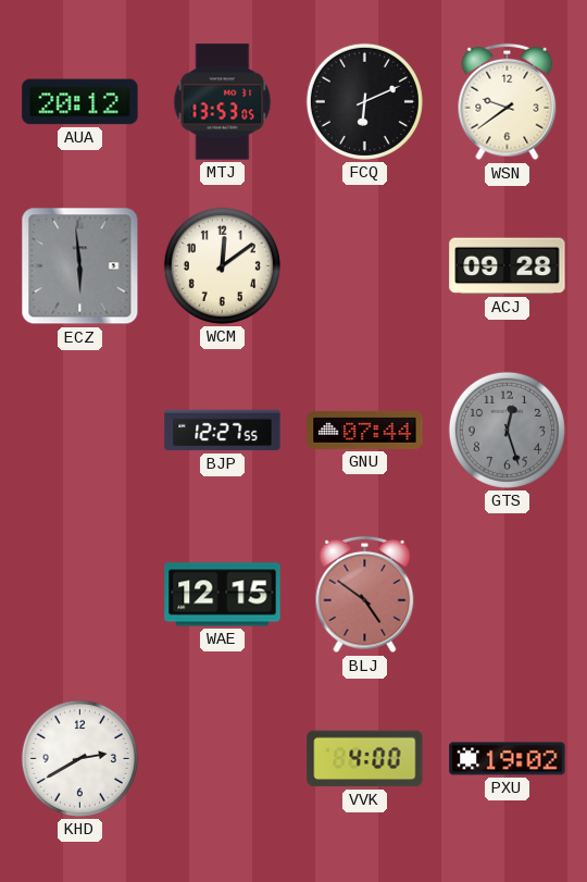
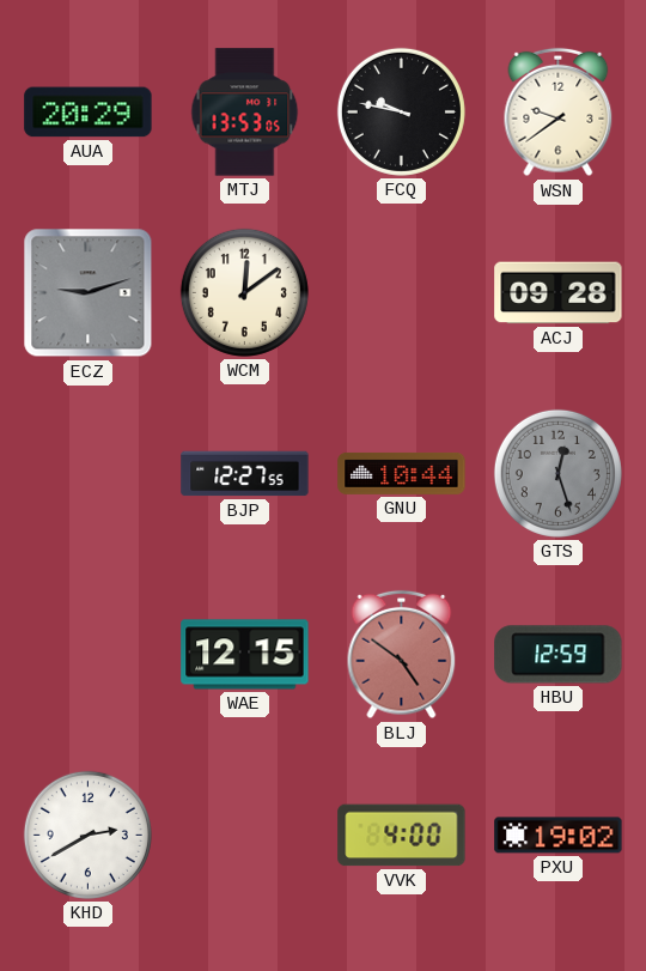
AUA: 20:12 -> 20:29
FCQ: 6:11 -> 9:47
ECZ: 5:59 -> 9:12
GNU: 07:44 -> 10:44
HBU: none -> 12:59
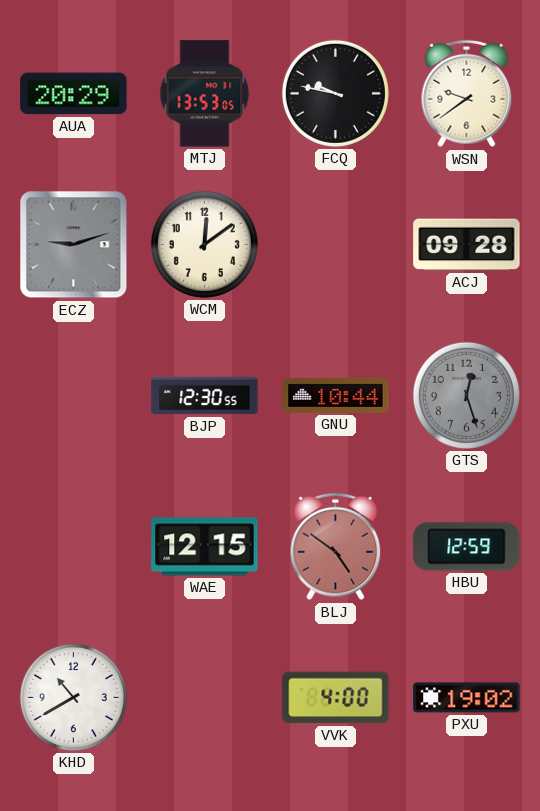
BJP: 12:27 -> 12:30
KHD: 2:40 -> 10:40
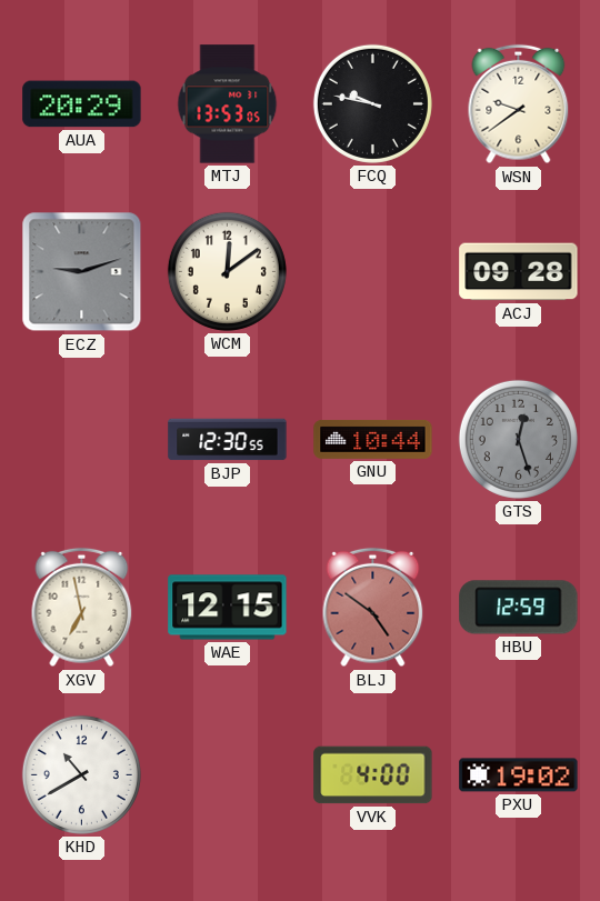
XGV: none -> 6:58
